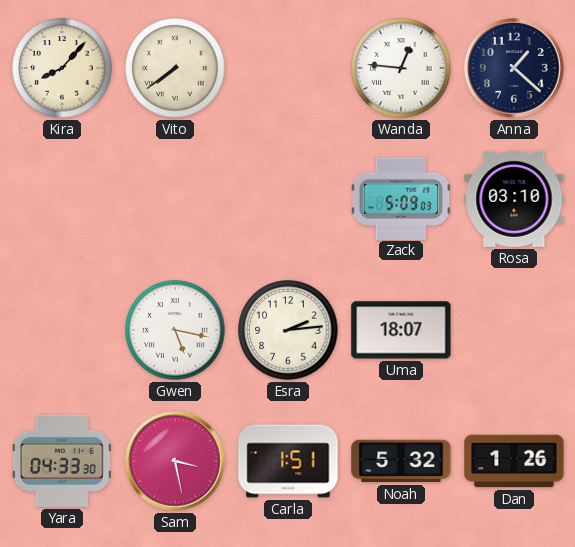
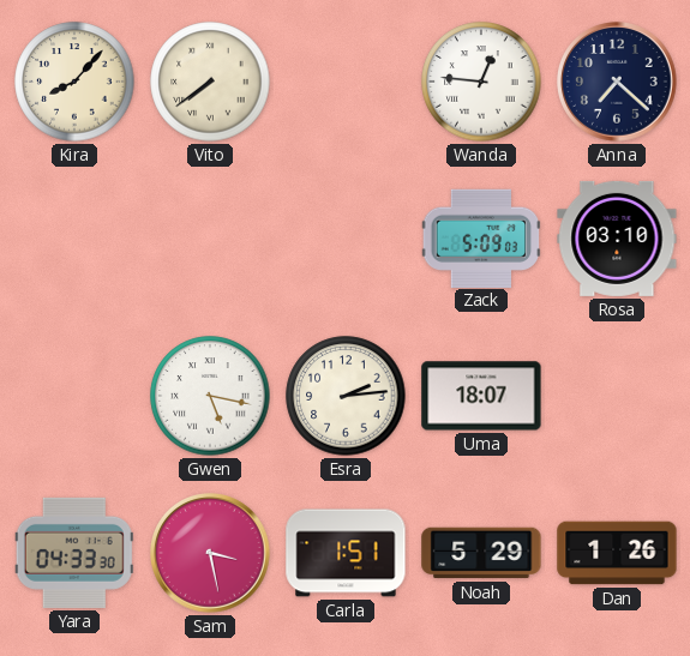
Anna: 1:22 -> 7:22
Noah: 5:32 -> 5:29
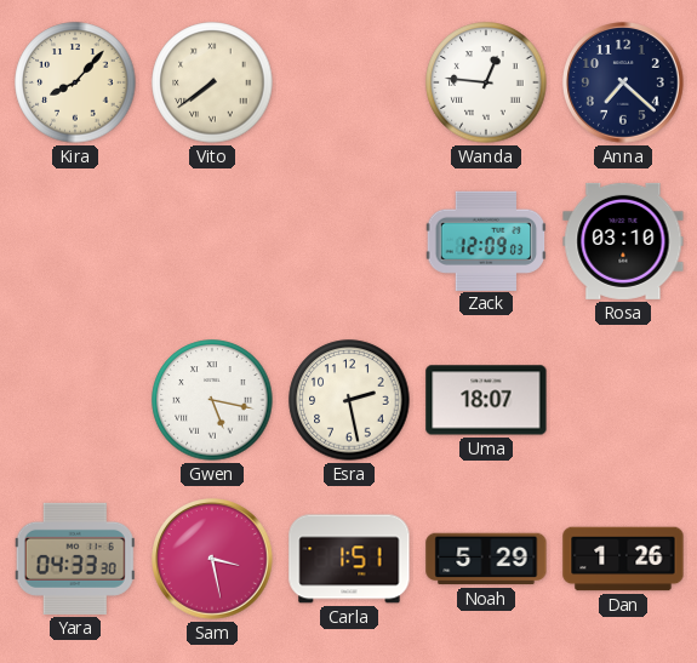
Zack: 5:09 -> 12:09
Esra: 2:14 -> 2:28
